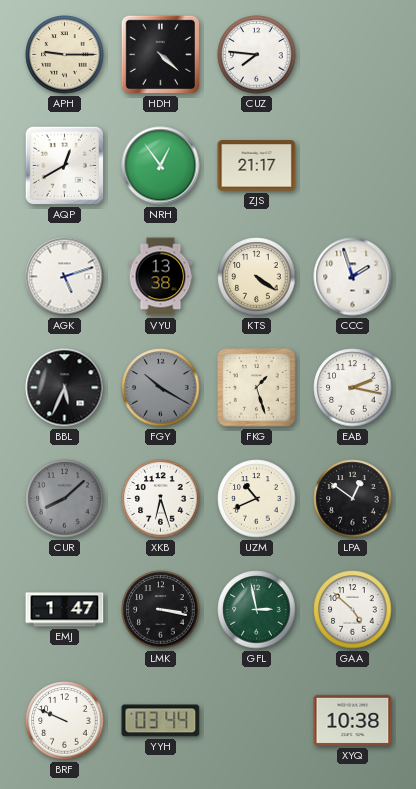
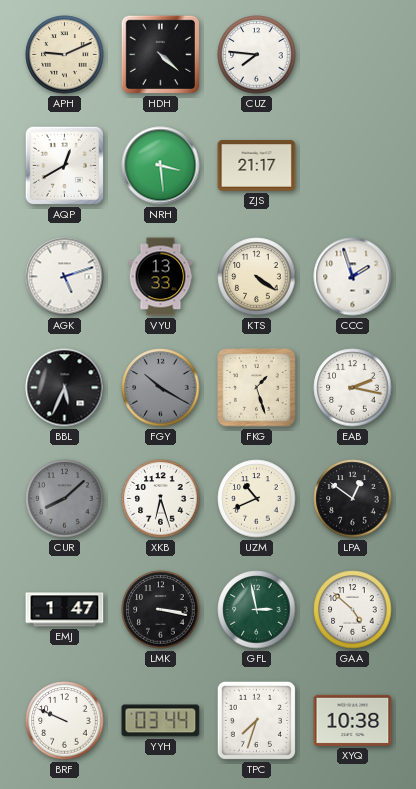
APH: 9:15 -> 9:11
NRH: 12:54 -> 3:29
VYU: 13:38 -> 13:33
TPC: none -> 7:33
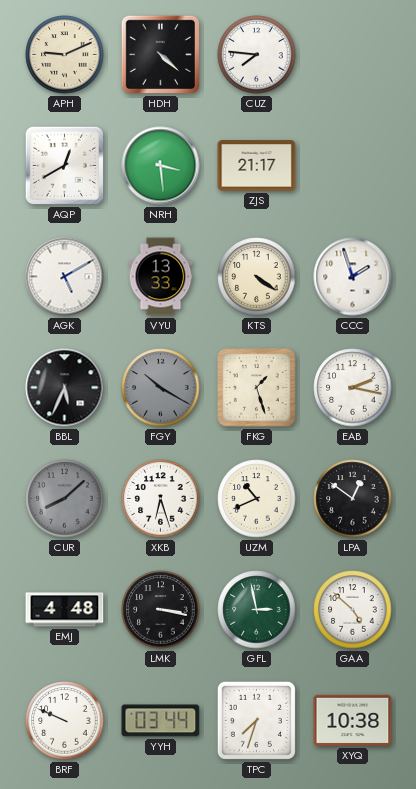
AGK: 5:12 -> 5:10
EMJ: 1:47 -> 4:48
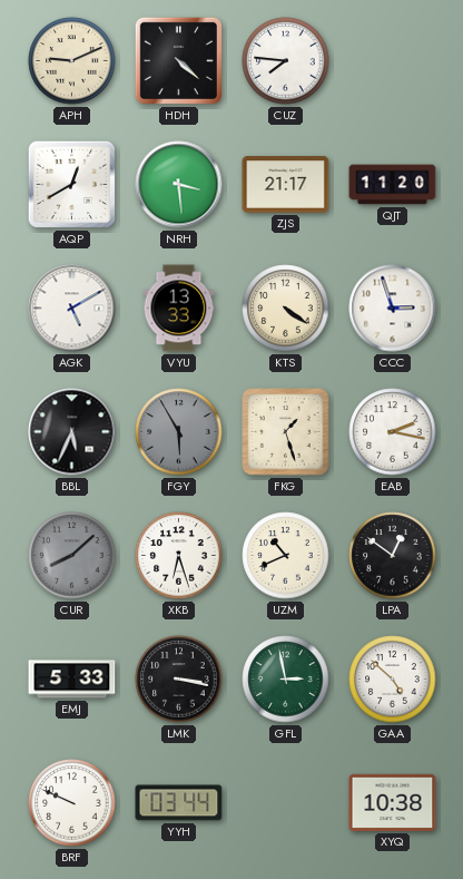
QJT: none -> 11:20
CCC: 1:57 -> 2:57
FGY: 10:20 -> 5:55
EMJ: 4:48 -> 5:33
TPC: 7:33 -> none
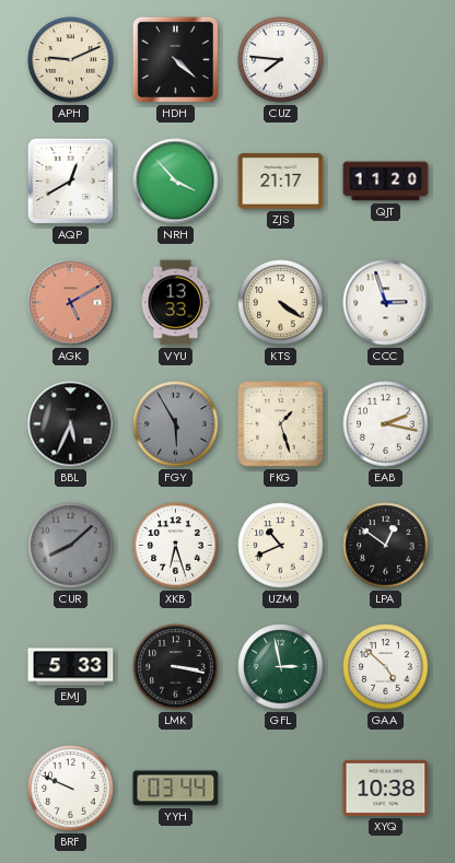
NRH: 3:29 -> 3:53
AGK dial: white -> salmon
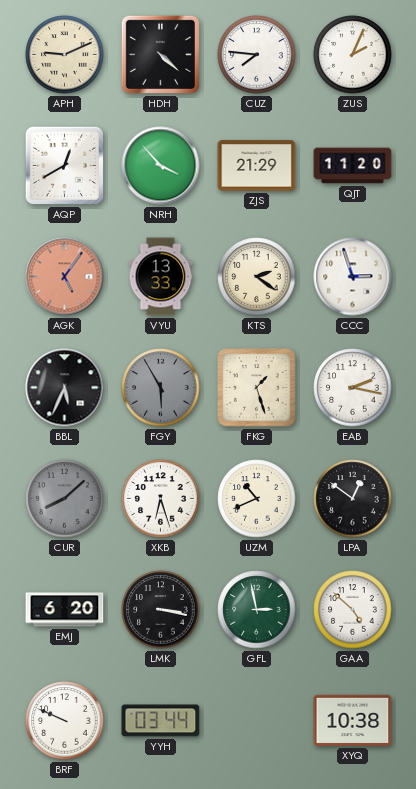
ZUS: none -> 2:04
ZJS: 21:17 -> 21:29
AGK: 5:10 -> 5:06
KTS: 4:21 -> 2:21
EMJ: 5:33 -> 6:20
